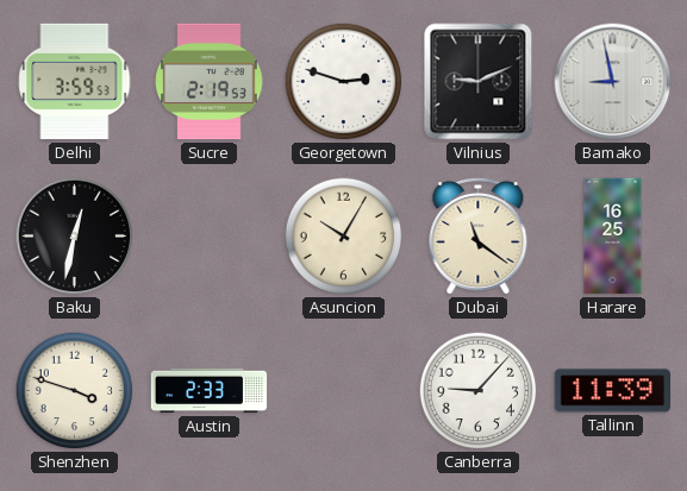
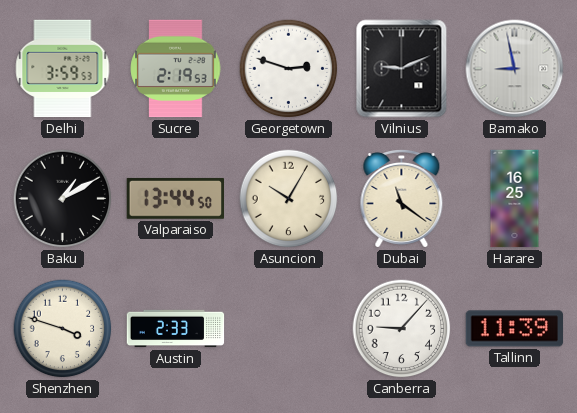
Baku: 12:32 -> 1:10
Valparaiso: none -> 13:44
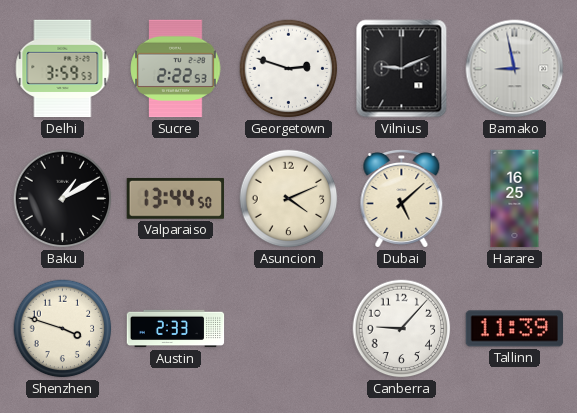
Sucre: 2:19 -> 2:22
Asuncion: 10:05 -> 4:11
Dubai: 11:21 -> 5:08
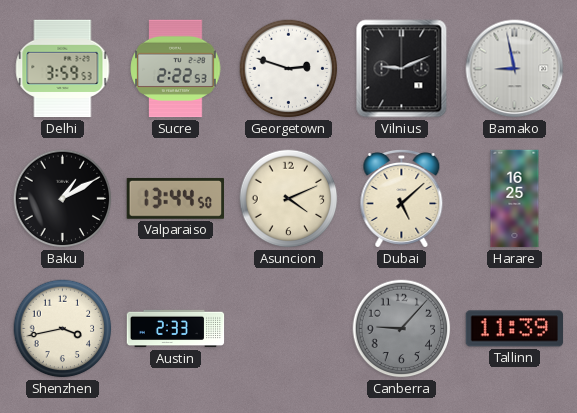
Shenzhen: 3:48 -> 3:43
Canberra dial: white -> grey
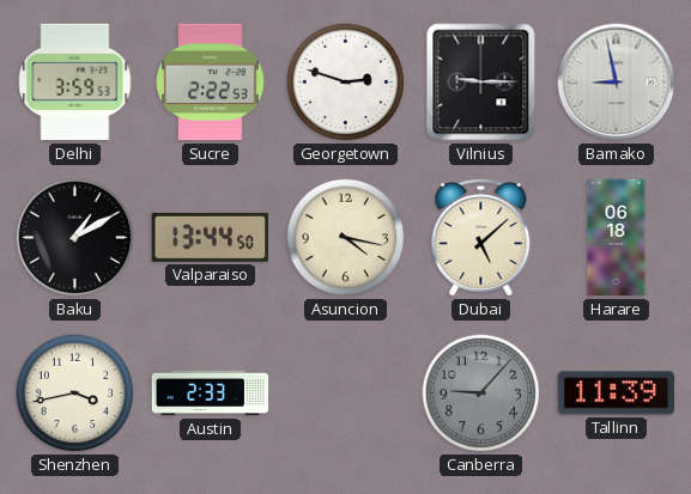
Vilnius: 9:11 -> 9:15
Asuncion: 4:11 -> 4:17
Harare: 16:25 -> 06:18
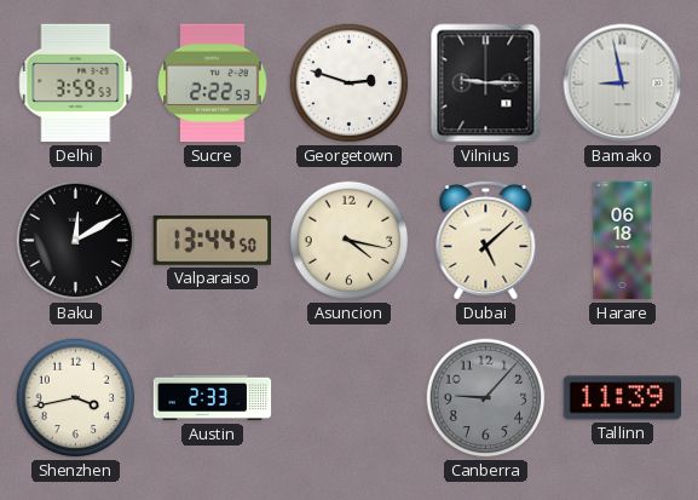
Baku: 1:10 -> 12:10
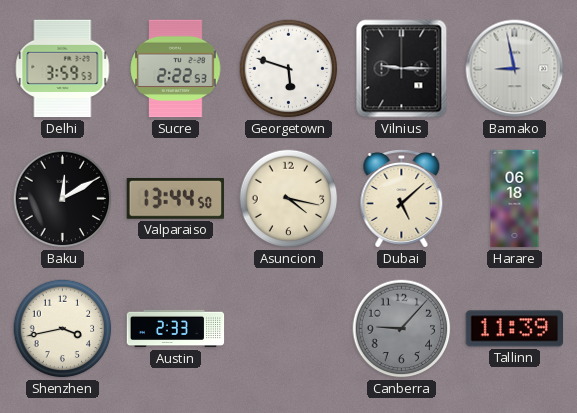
Georgetown: 2:48 -> 5:48
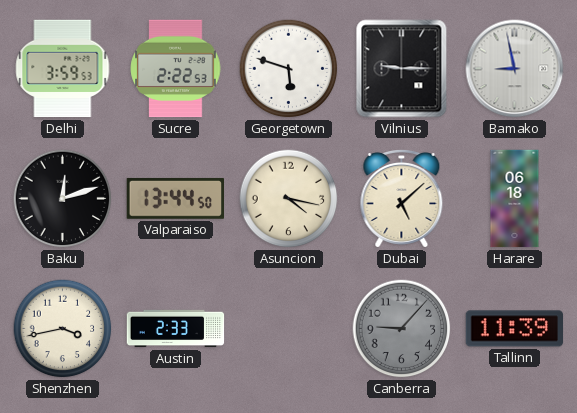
Baku: 12:10 -> 12:12
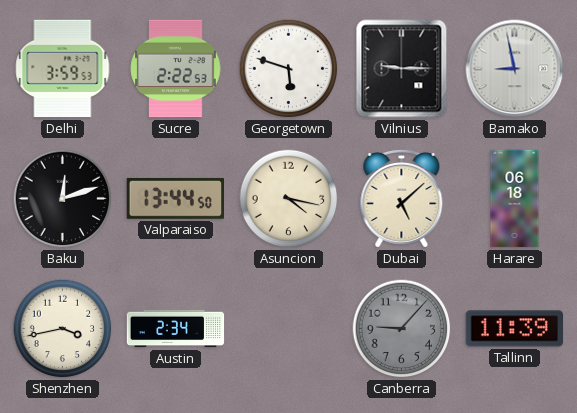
Austin: 2:33 -> 2:34
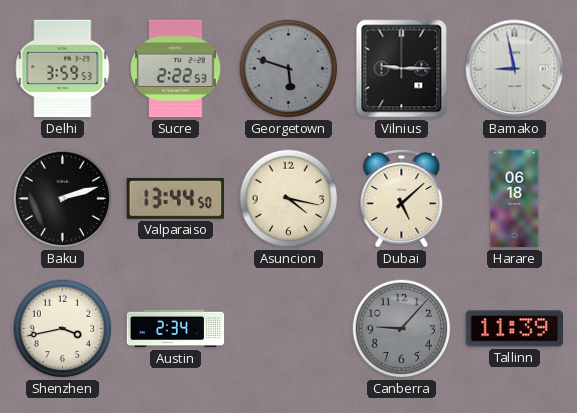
Georgetown dial: white -> grey
Baku: 12:12 -> 2:12
